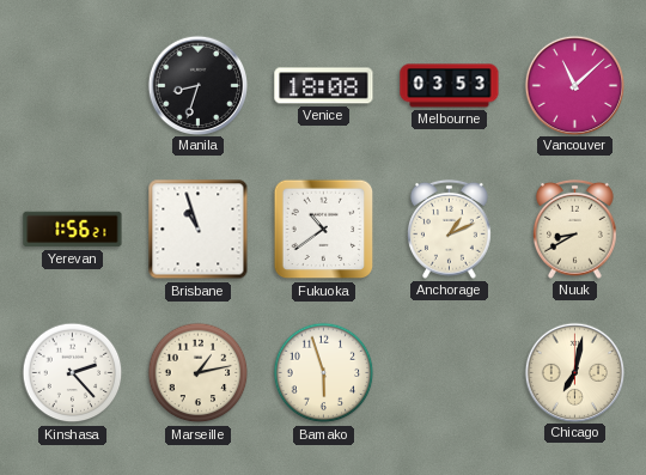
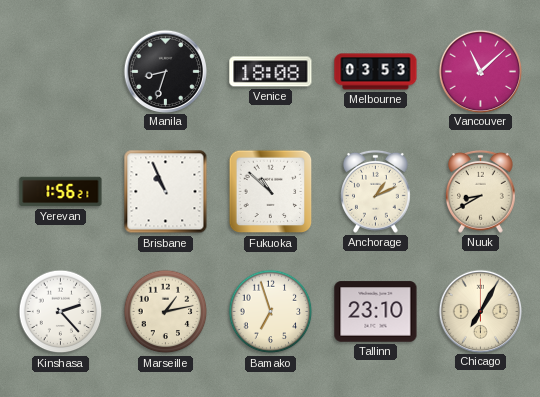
Brisbane: 10:57 -> 10:56
Fukuoka: 10:39 -> 10:52
Bamako: 5:57 -> 6:57
Tallinn: none -> 23:10
Chicago: 7:02 -> 7:05
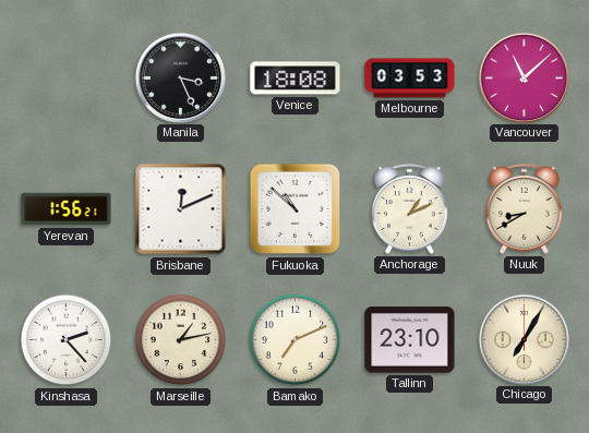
Manila: 8:33 -> 3:26
Brisbane: 10:56 -> 12:11
Bamako: 6:57 -> 7:11
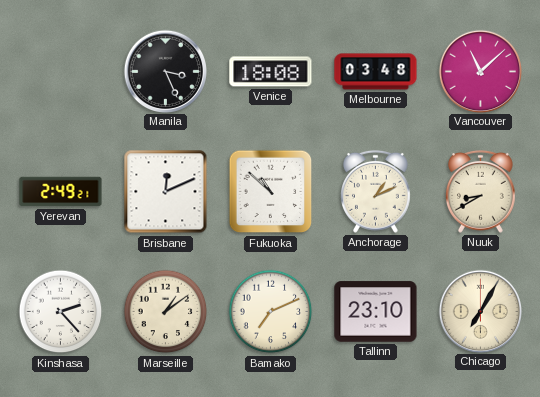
Melbourne: 03:53 -> 03:48
Yerevan: 1:56 -> 2:49
Marseille: 1:13 -> 1:09
